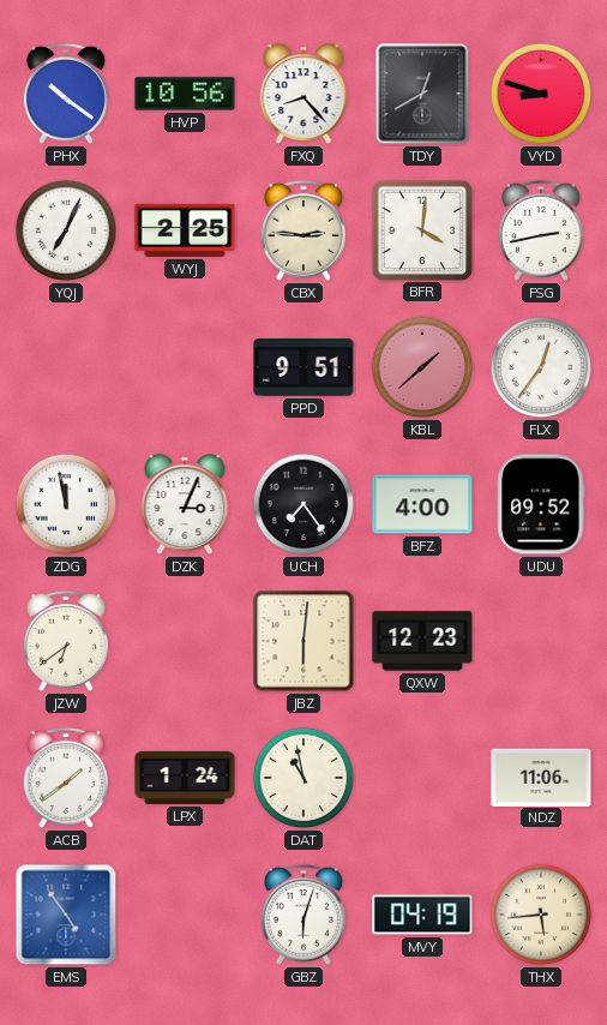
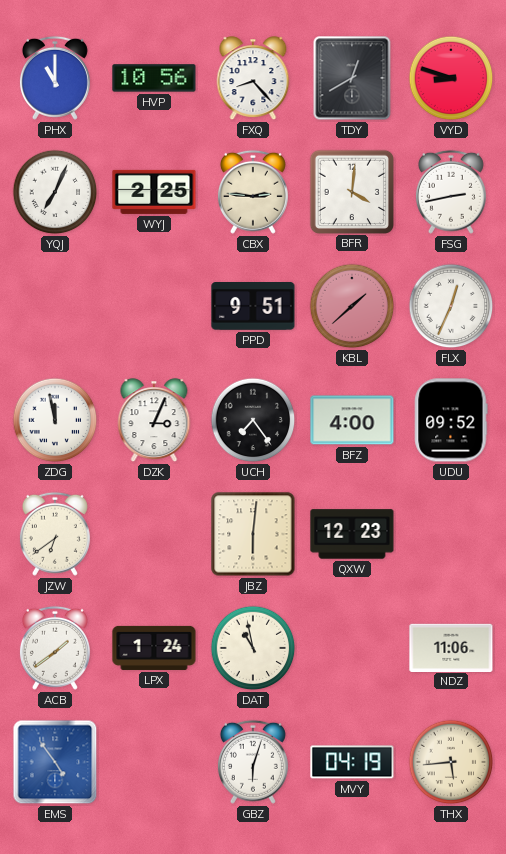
PHX: 10:21 -> 11:00
FLX: 12:36 -> 12:34
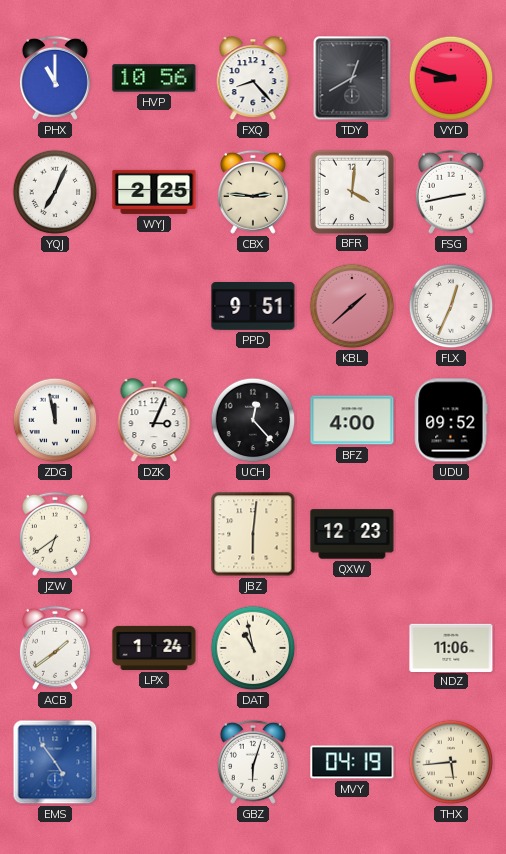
UCH: 7:24 -> 12:23
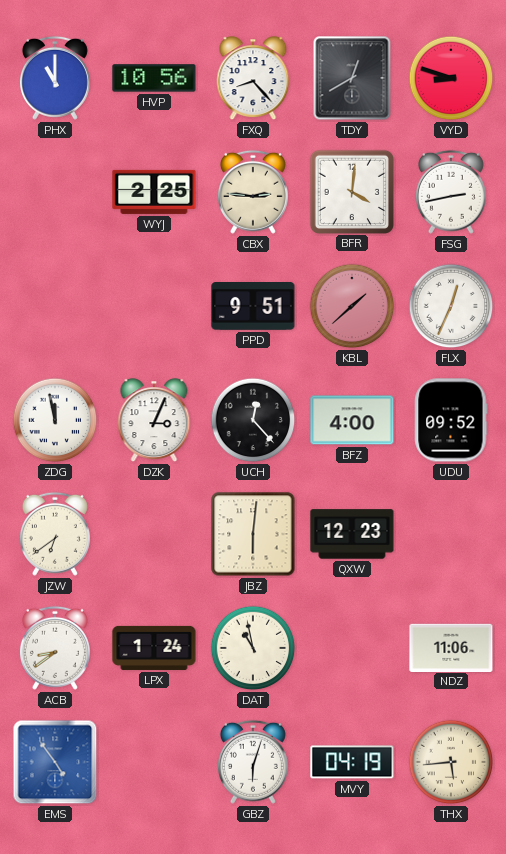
YQJ: 7:04 -> none
ACB: 1:39 -> 8:39
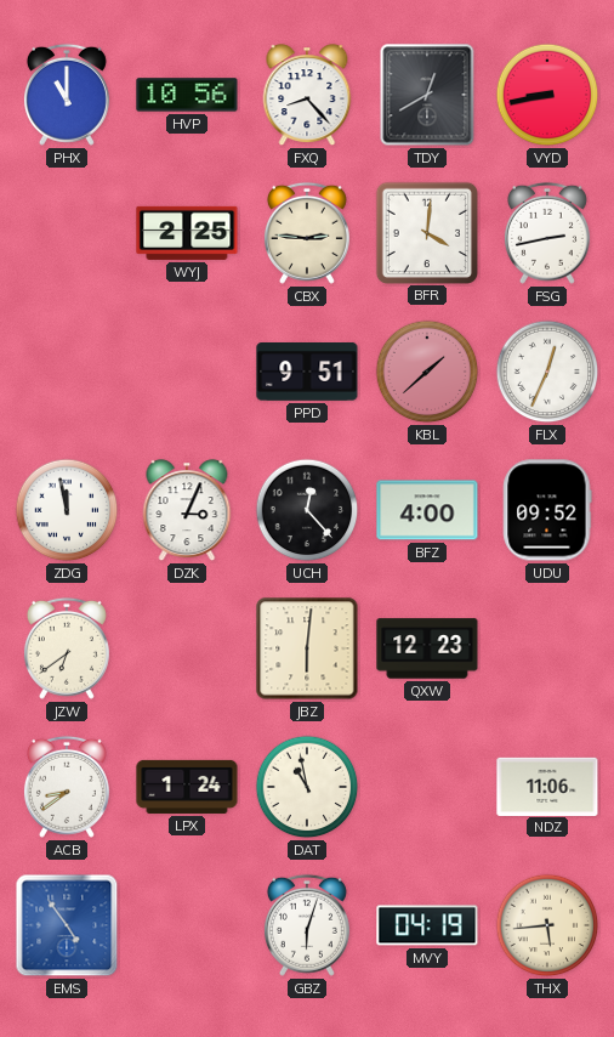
VYD: 8:48 -> 8:43
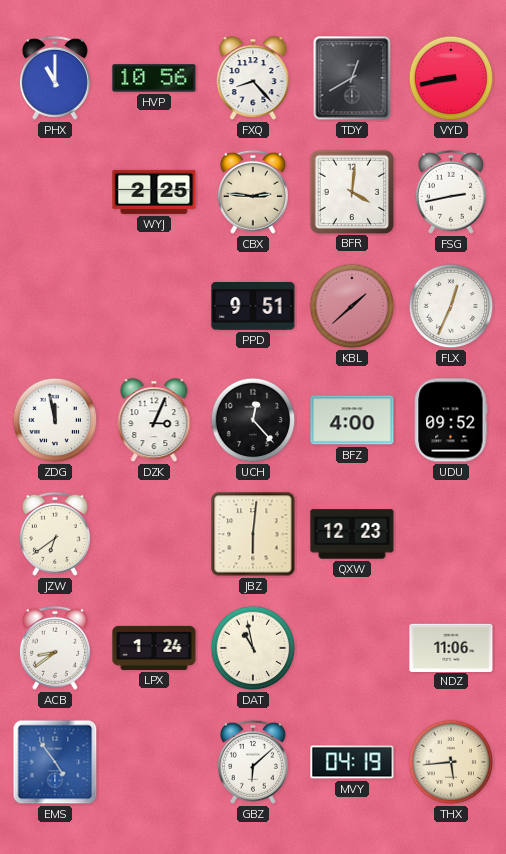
GBZ: 6:03 -> 6:08
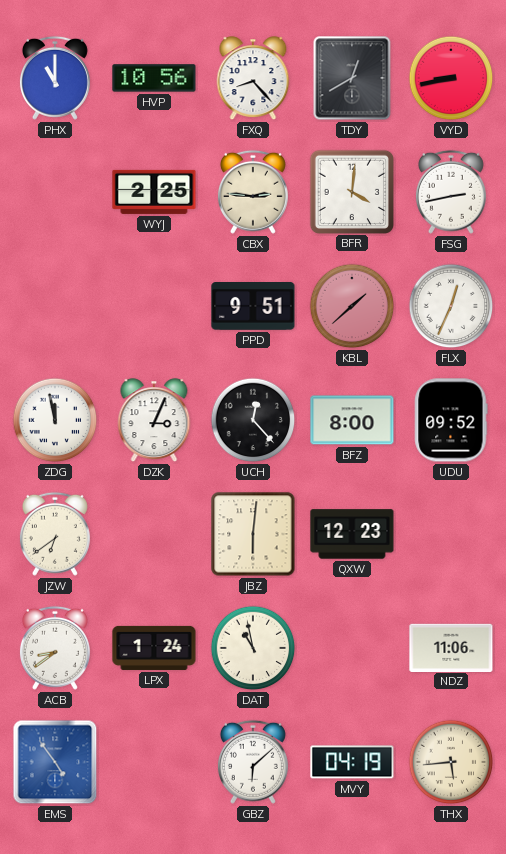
BFZ: 4:00 -> 8:00
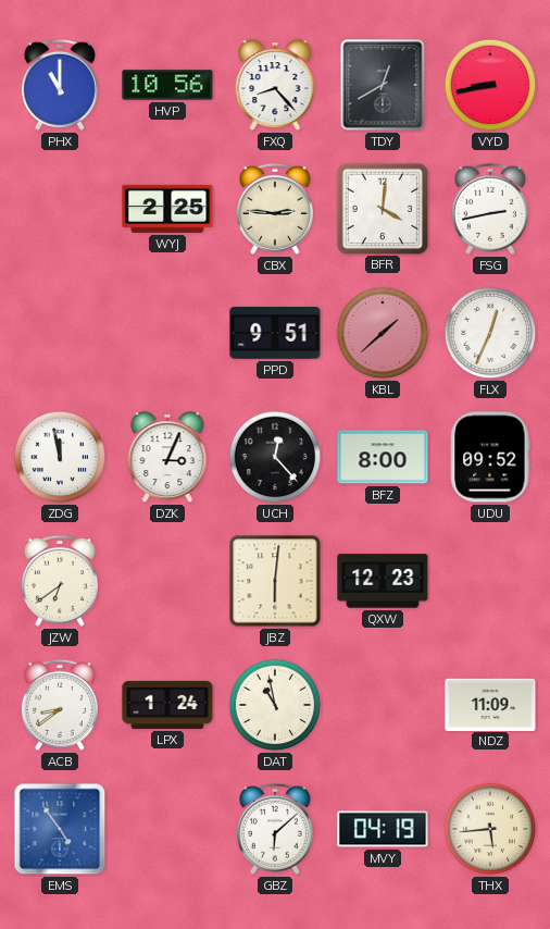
NDZ: 11:06 -> 11:09
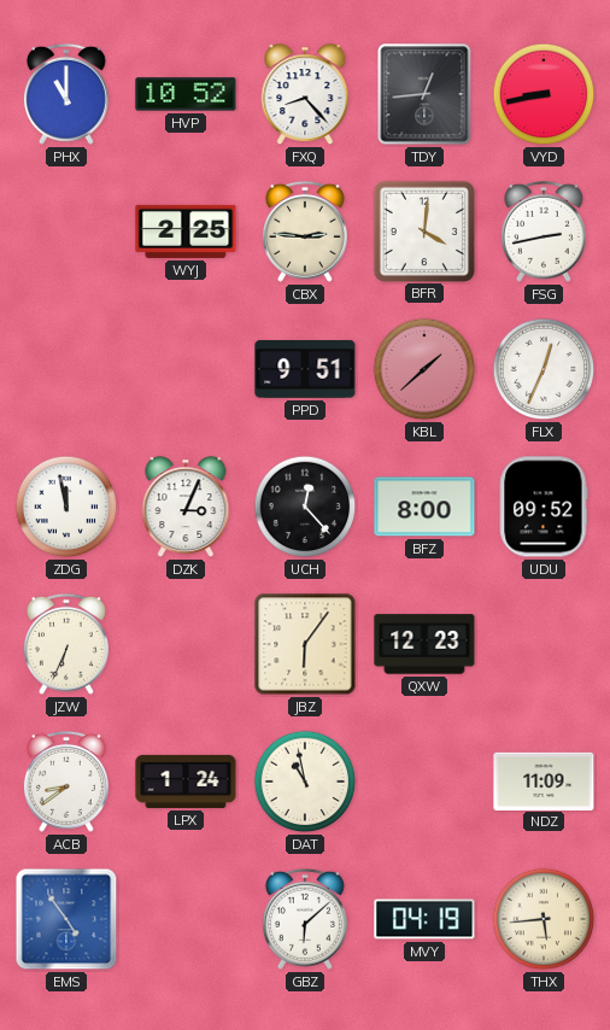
HVP: 10:56 -> 10:52
TDY: 12:40 -> 12:44
JZW: 6:39 -> 6:34
JBZ: 6:01 -> 6:06
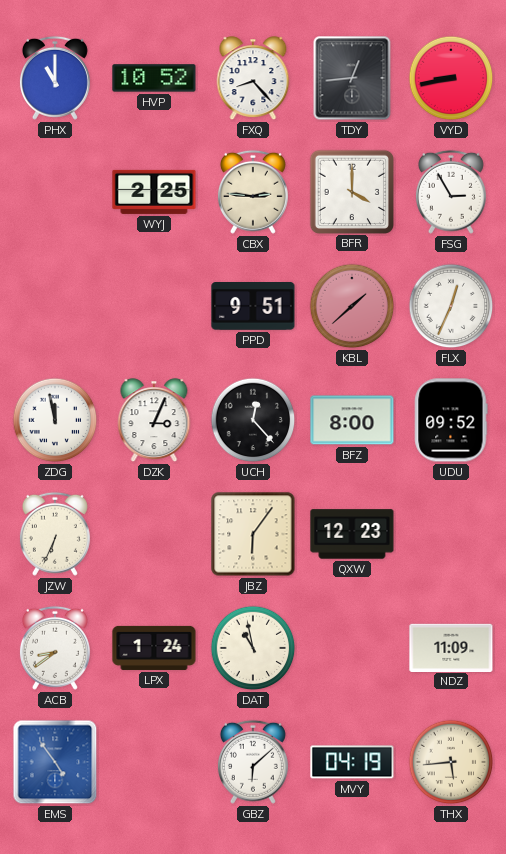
BFR: 4:01 -> 4:00
FSG: 2:43 -> 2:55
